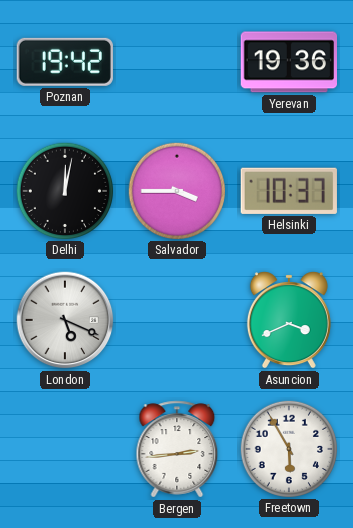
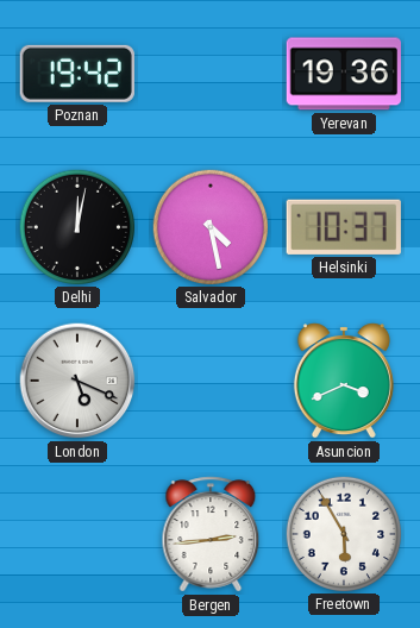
Salvador: 3:45 -> 4:28
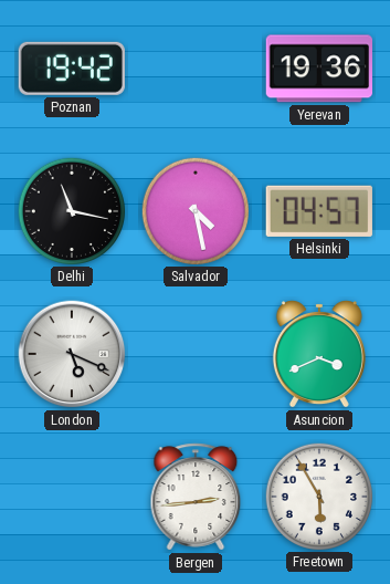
Delhi: 12:02 -> 11:17
Helsinki: 10:37 -> 04:57
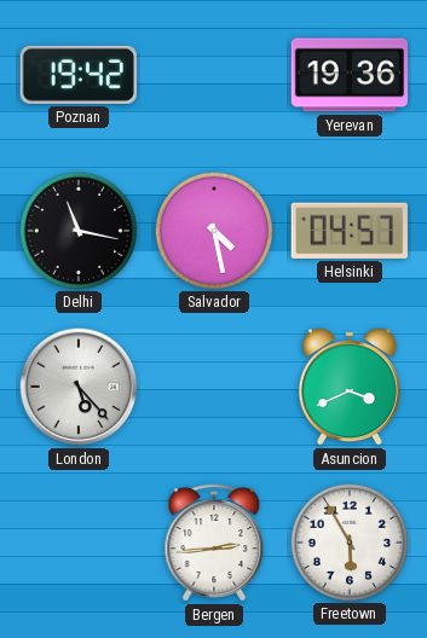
London: 5:19 -> 5:23
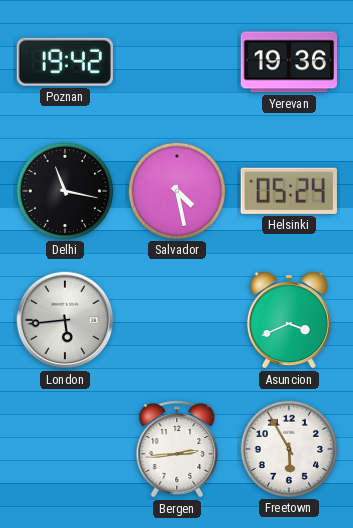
Helsinki: 04:57 -> 05:24
London: 5:23 -> 5:44
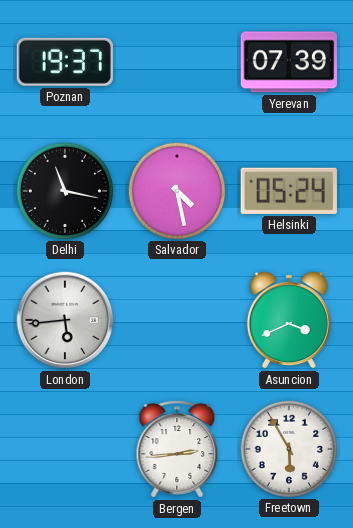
Poznan: 19:42 -> 19:37
Yerevan: 19:36 -> 07:39
